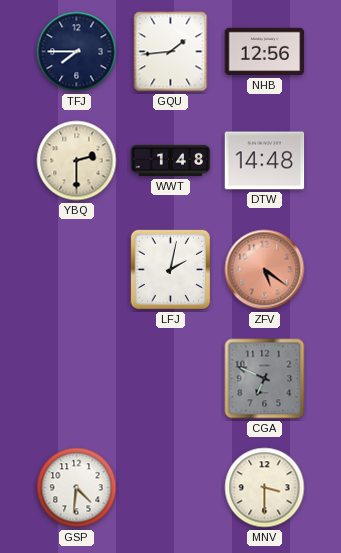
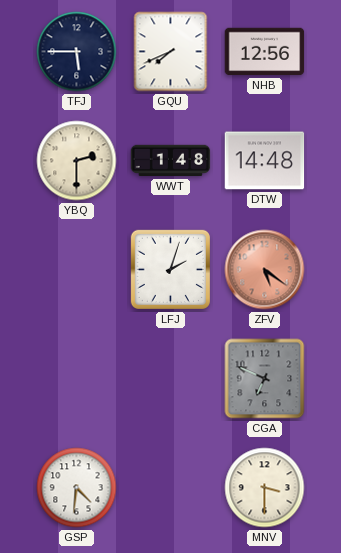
TFJ: 7:45 -> 5:45
GQU: 1:44 -> 7:41
LFJ: 2:02 -> 2:03
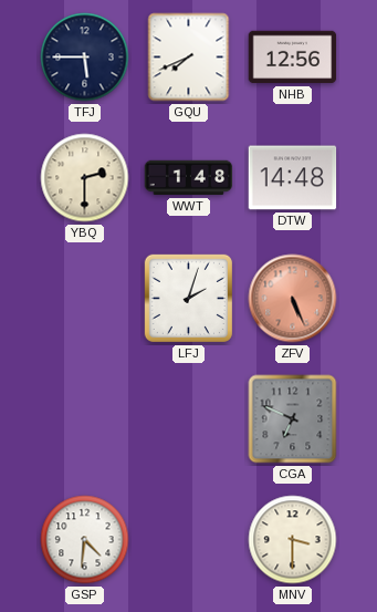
ZFV: 5:21 -> 5:26
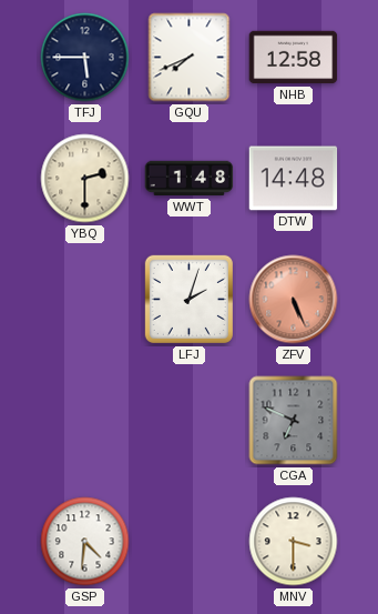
NHB: 12:56 -> 12:58
